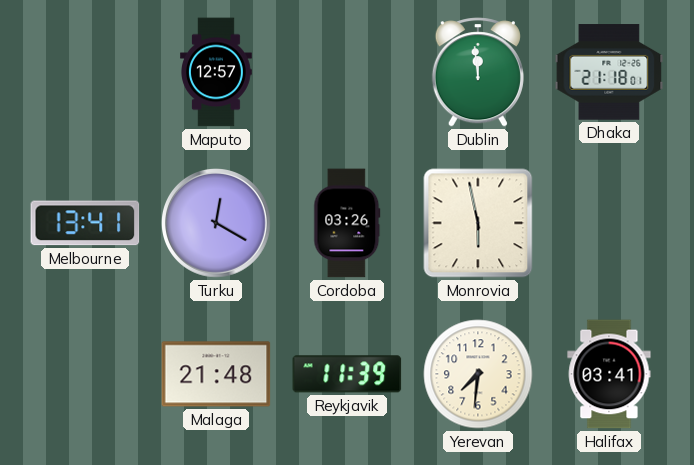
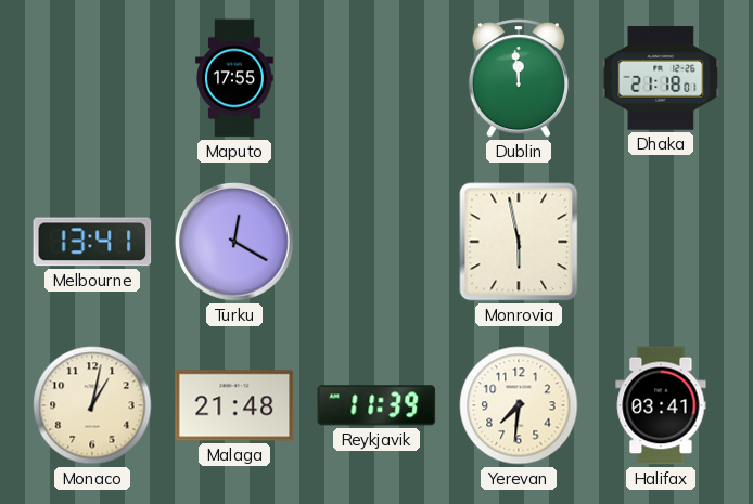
Maputo: 12:57 -> 17:55
Cordoba: 03:26 -> none
Monaco: none -> 1:02
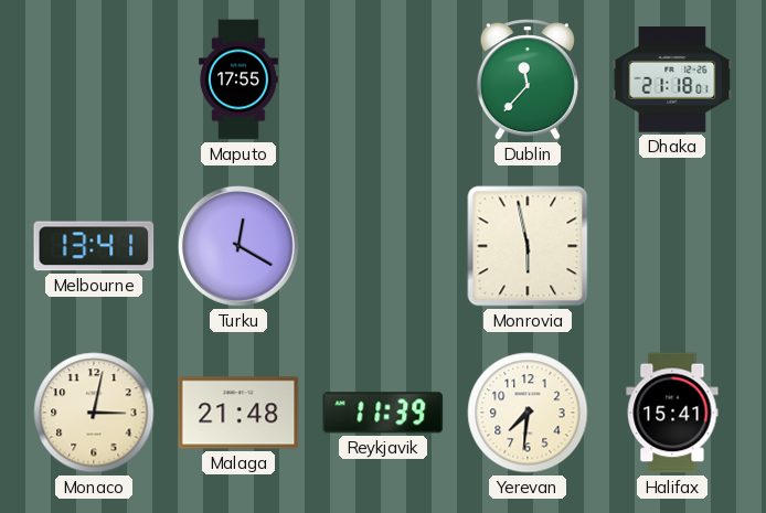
Dublin: 11:59 -> 11:37
Monaco: 1:02 -> 3:02
Halifax: 03:41 -> 15:41
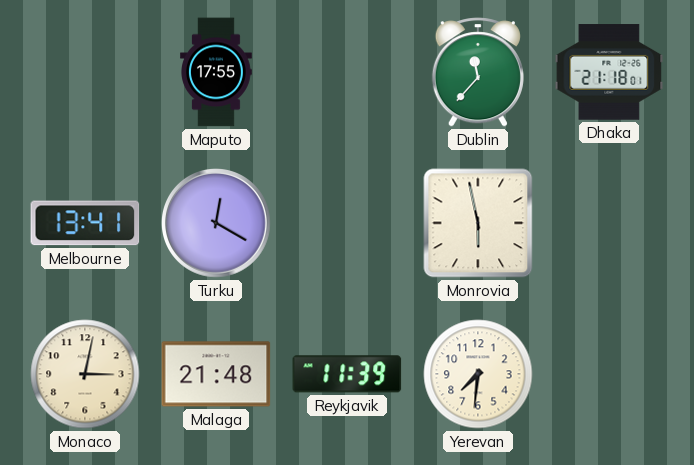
Halifax: 15:41 -> none
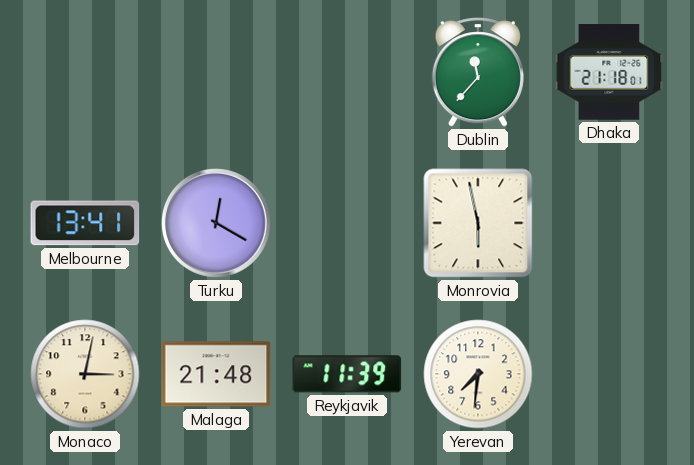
Maputo: 17:55 -> none
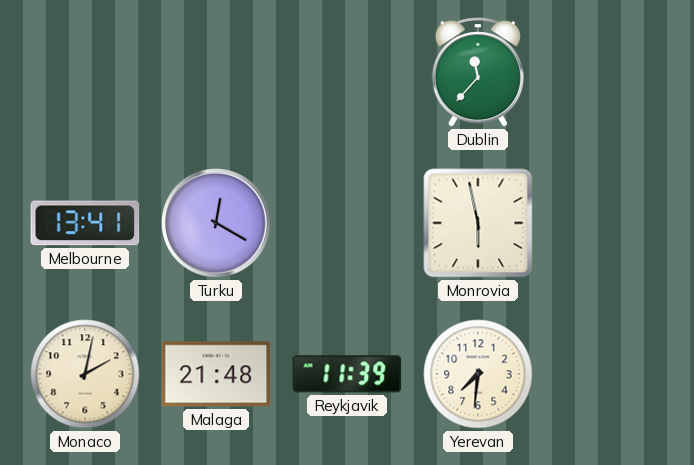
Dhaka: 21:18 -> none
Monaco: 3:02 -> 2:02
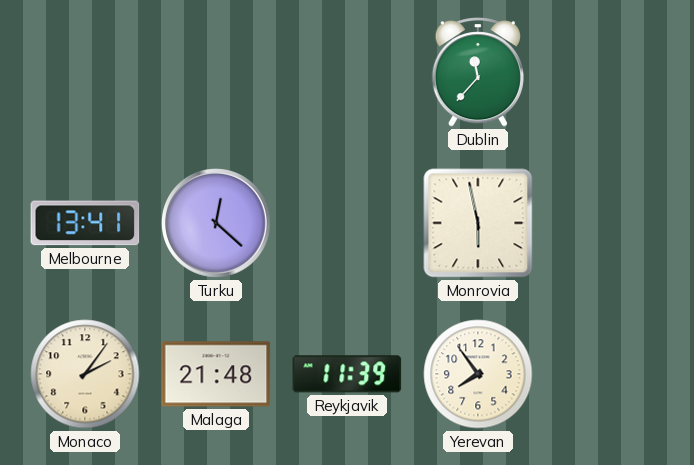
Turku: 12:20 -> 12:22
Monaco: 2:02 -> 2:06
Yerevan: 7:31 -> 7:54
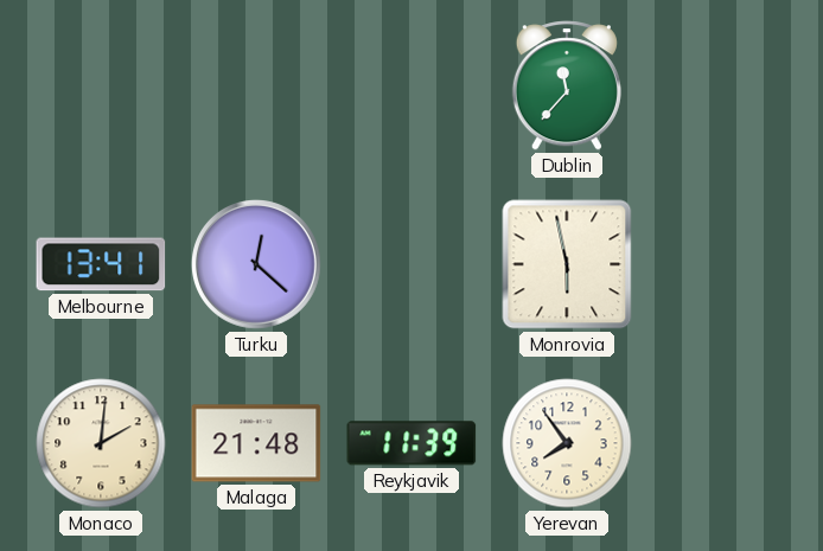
Monaco: 2:06 -> 2:01
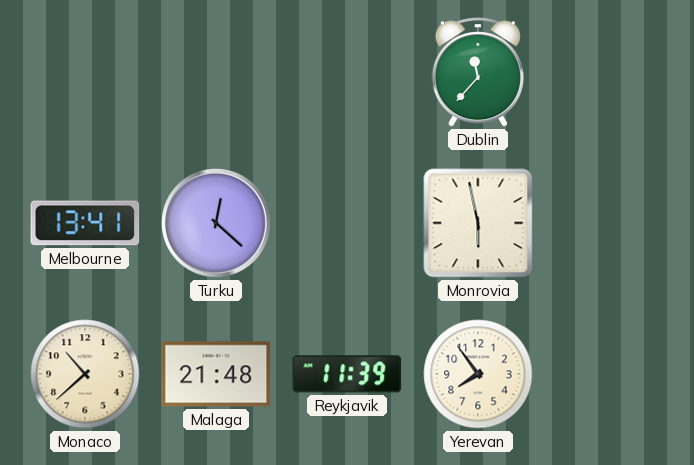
Monaco: 2:01 -> 10:38
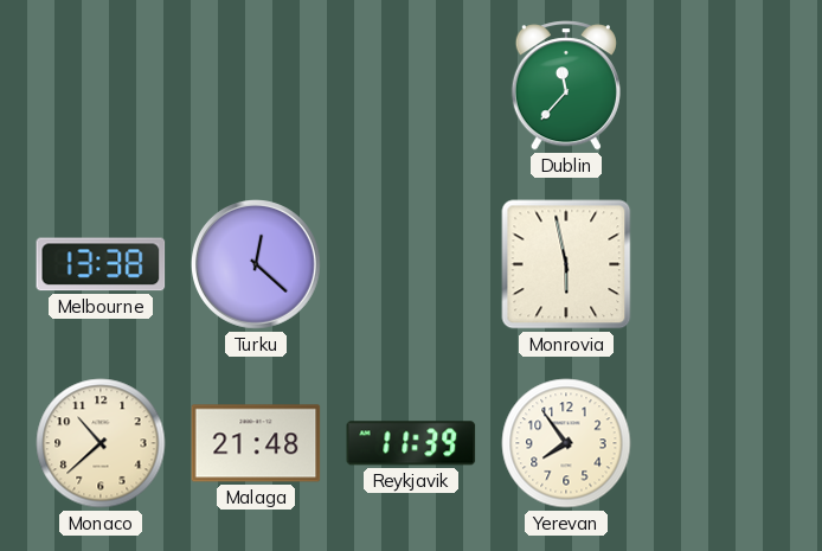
Melbourne: 13:41 -> 13:38
